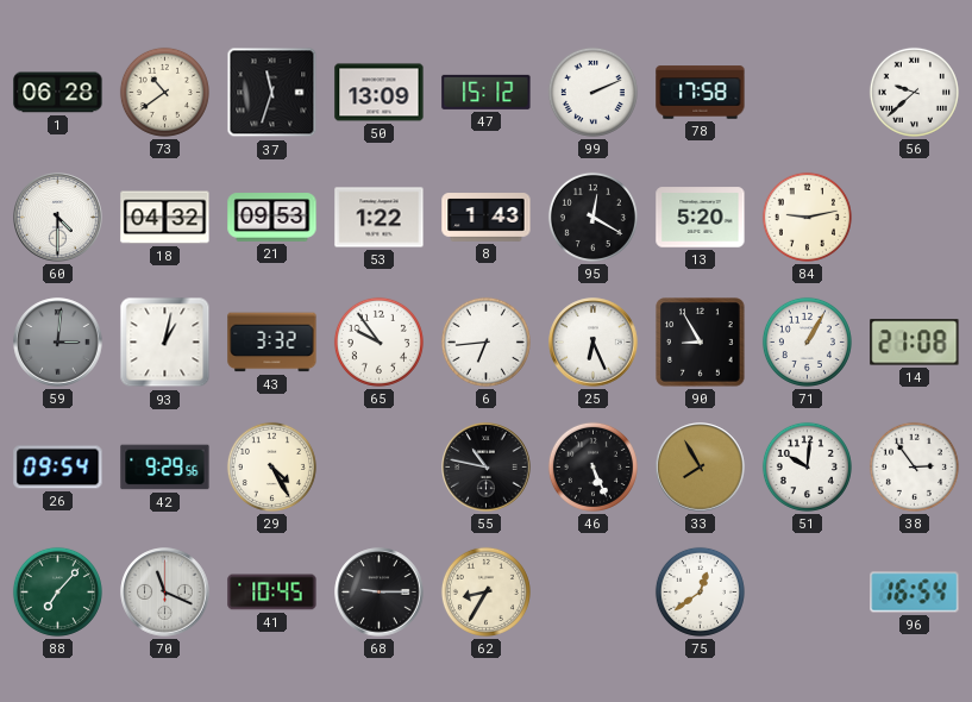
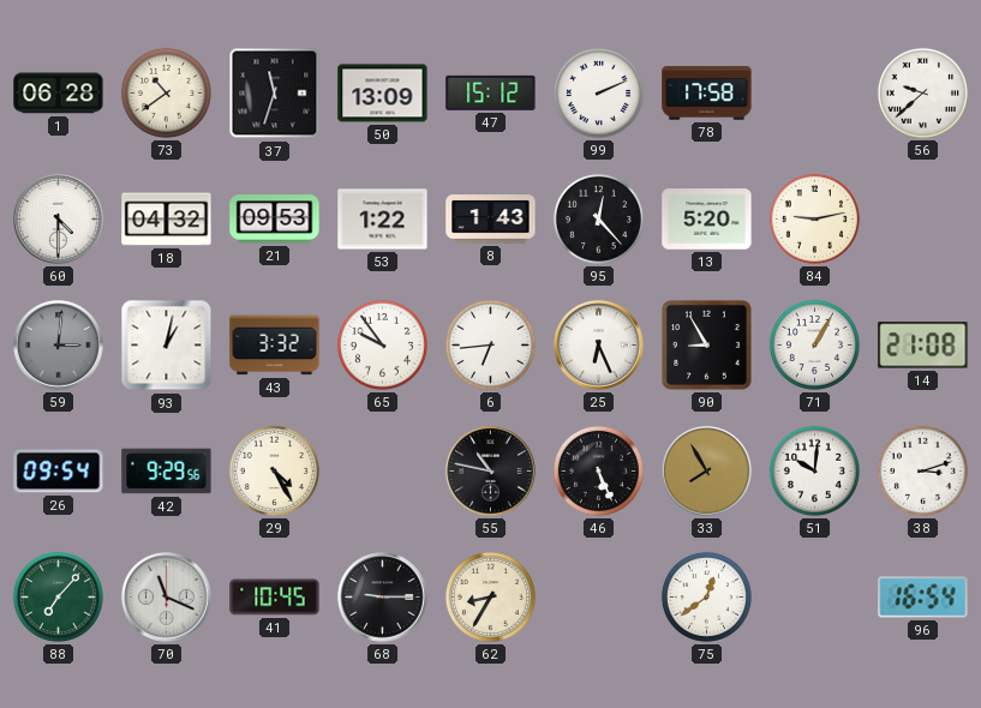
95: 12:20 -> 12:23
38: 2:54 -> 3:12
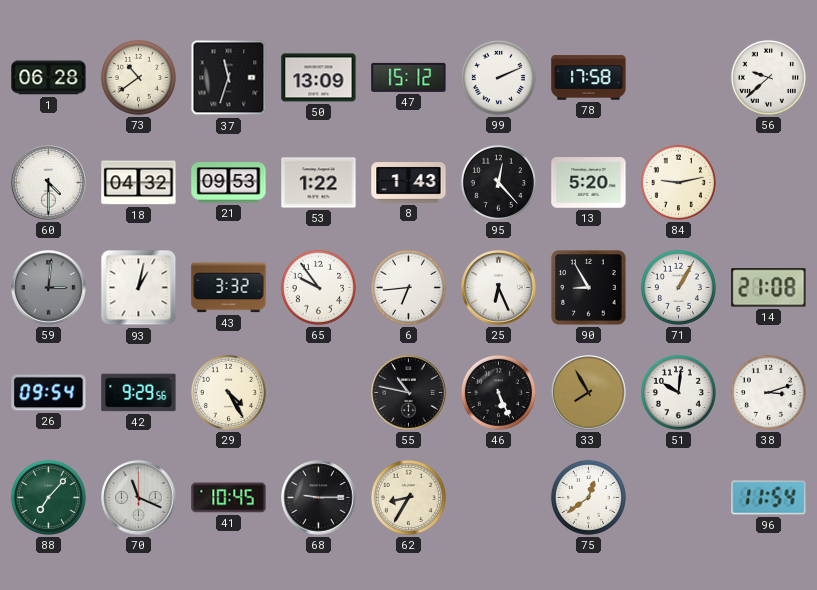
96: 16:54 -> 11:54
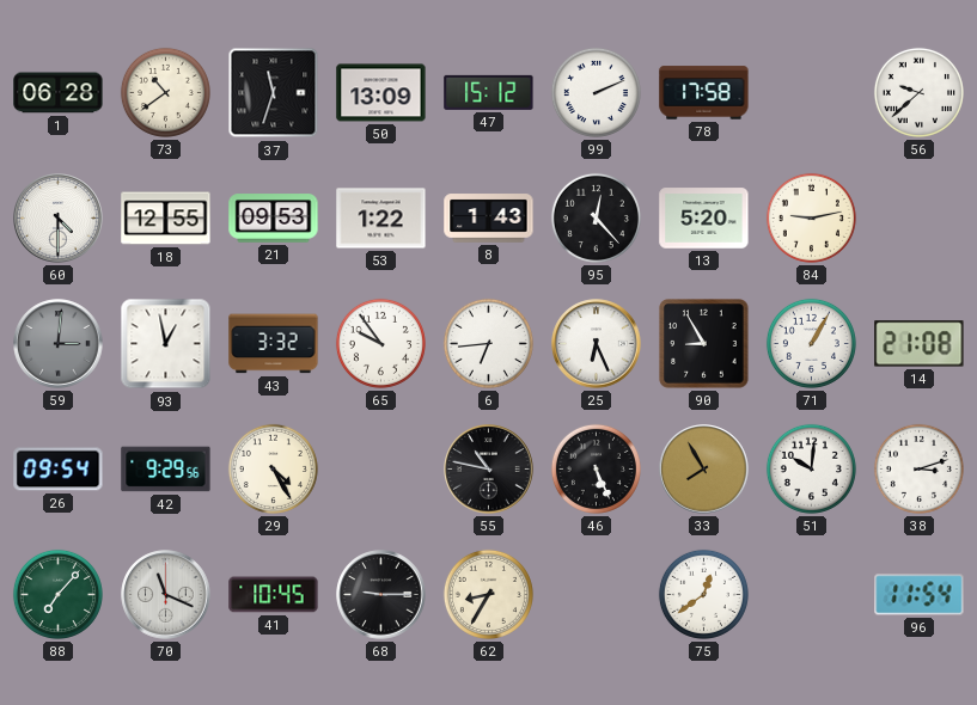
18: 04:32 -> 12:55
93: 1:02 -> 12:58
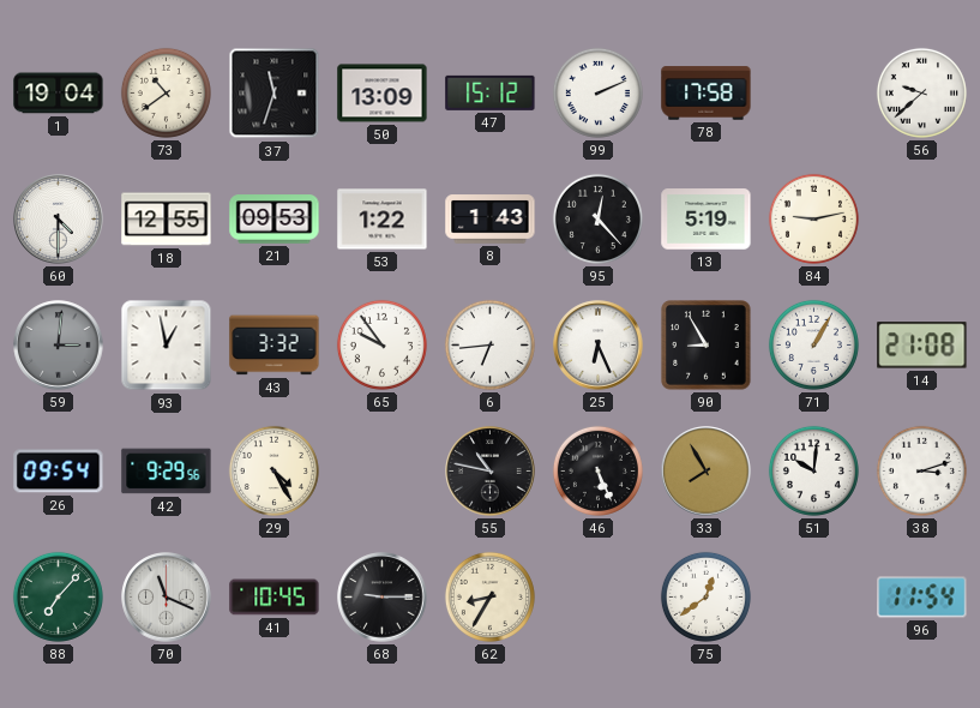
1: 06:28 -> 19:04
13: 5:20 -> 5:19
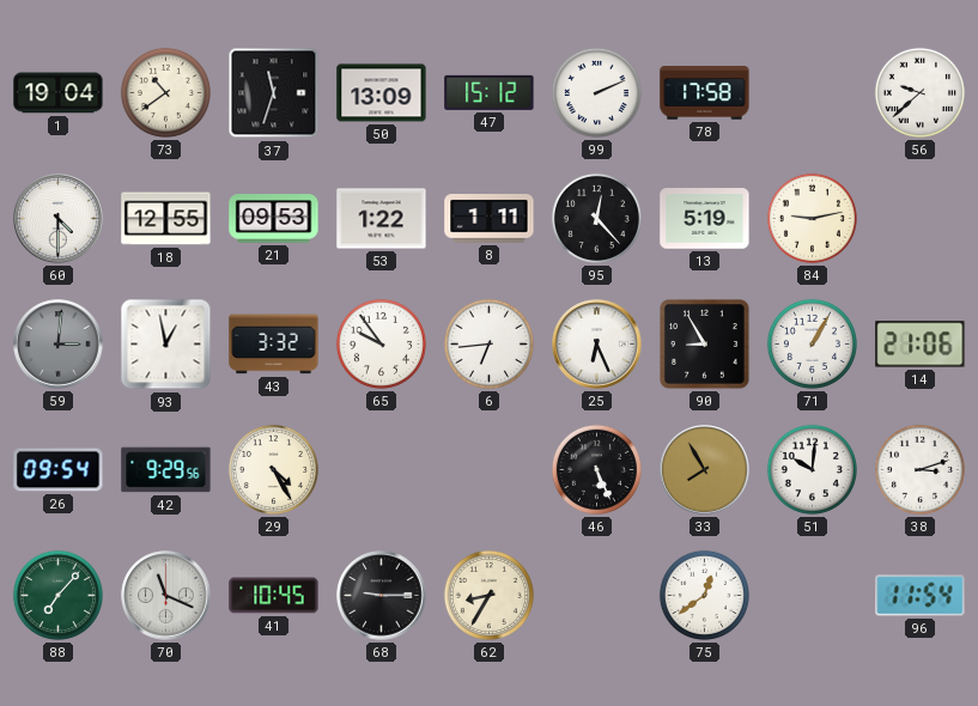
8: 1:43 -> 1:11
14: 21:08 -> 21:06
55: 10:47 -> none
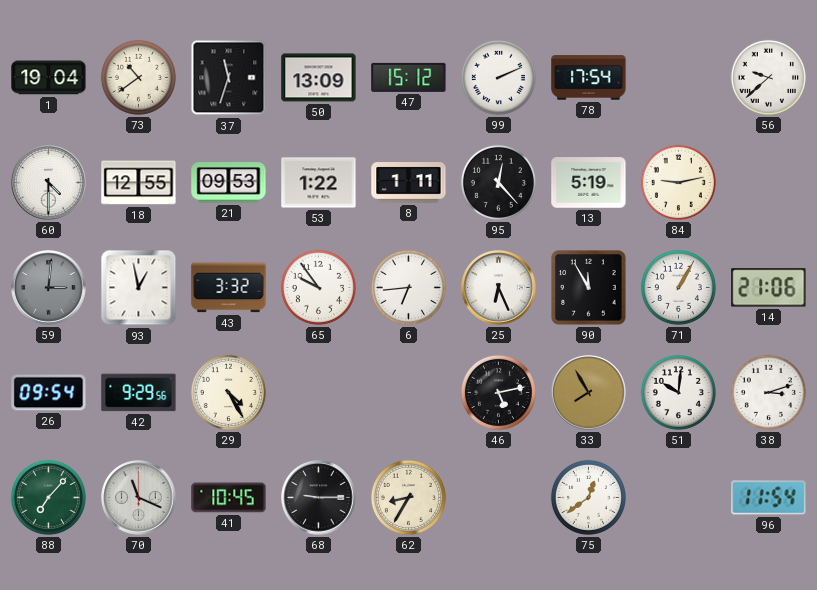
78: 17:58 -> 17:54
90: 8:55 -> 11:55
46: 5:26 -> 5:13
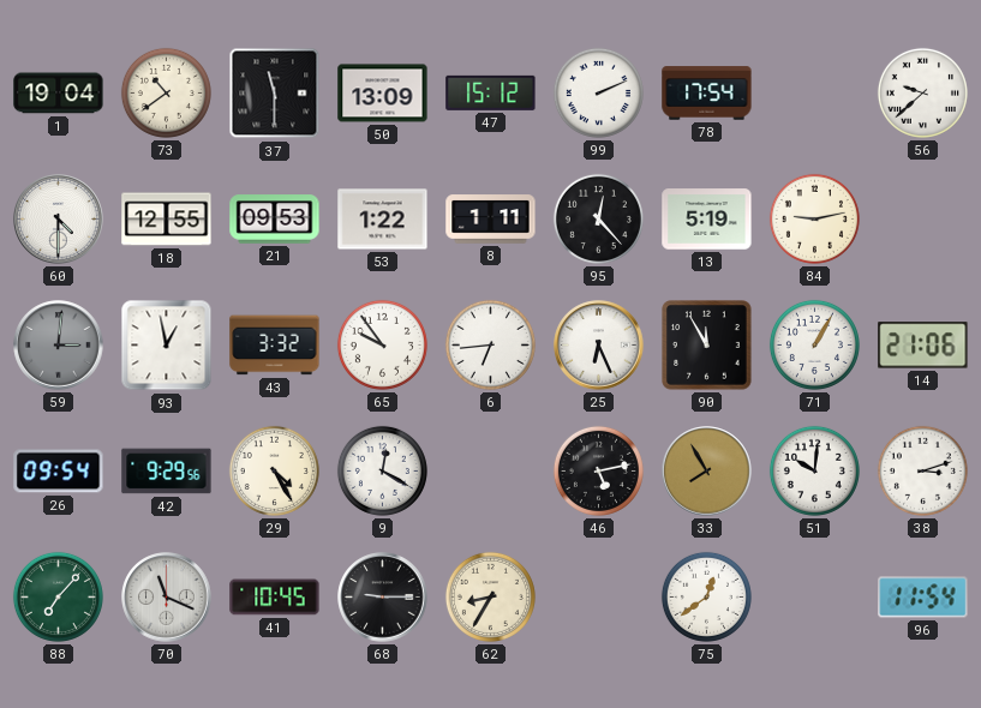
37: 11:33 -> 11:30
9: none -> 12:20
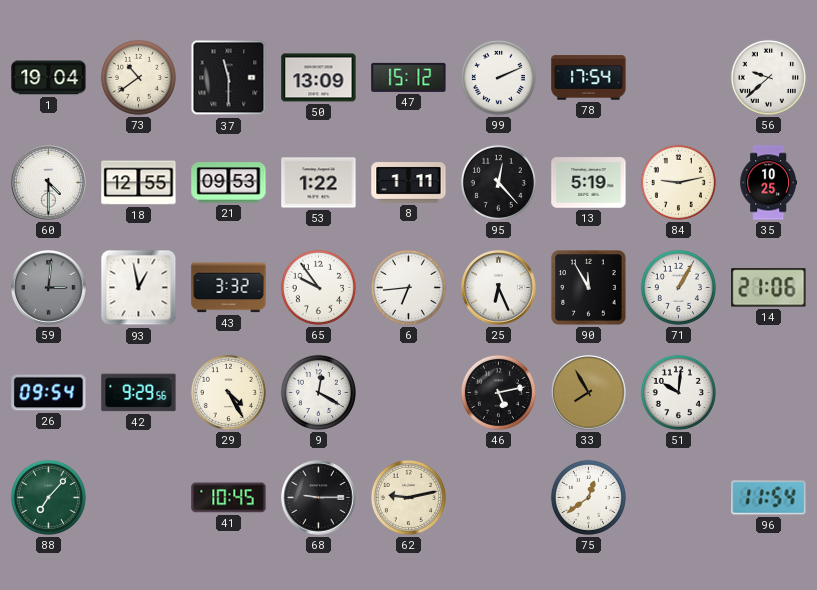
35: none -> 10:25
38: 3:12 -> none
70: 11:19 -> none
62: 8:35 -> 9:13
